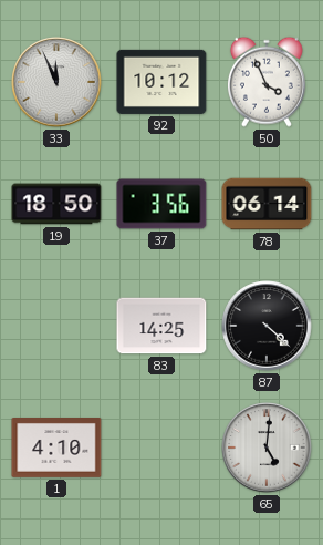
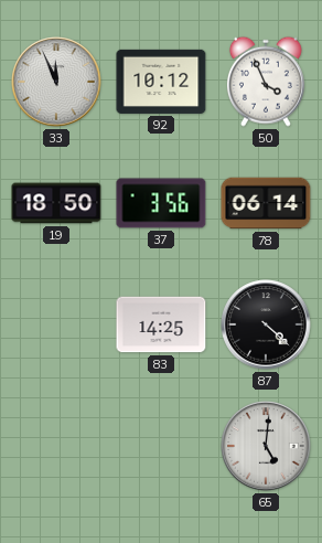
1: 4:10 -> none
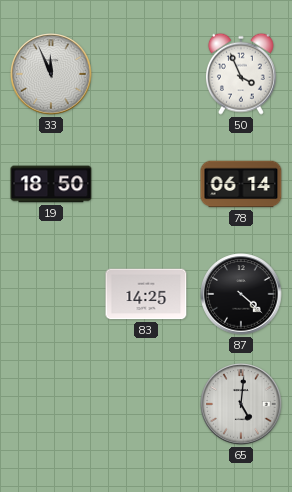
92: 10:12 -> none
37: 3:56 -> none
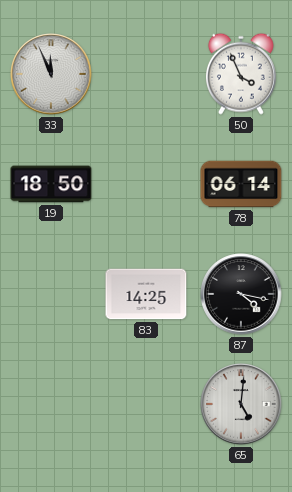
87: 4:22 -> 4:17
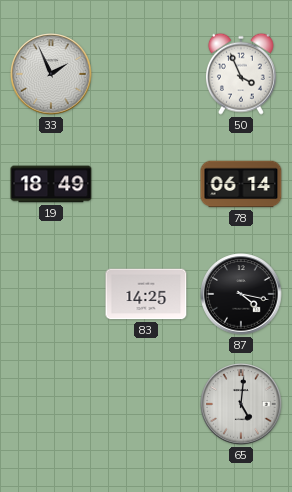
33: 11:56 -> 1:56
19: 18:50 -> 18:49
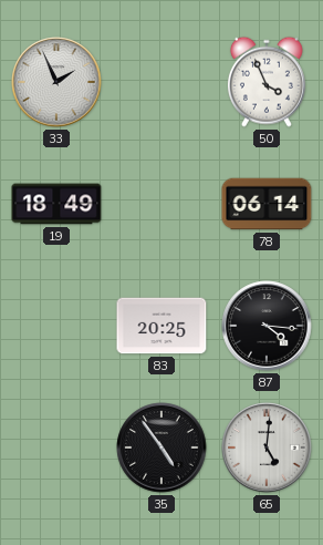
83: 14:25 -> 20:25
87: 4:17 -> 4:16
35: none -> 4:54
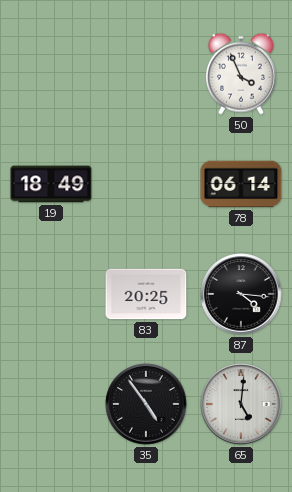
33: 1:56 -> none
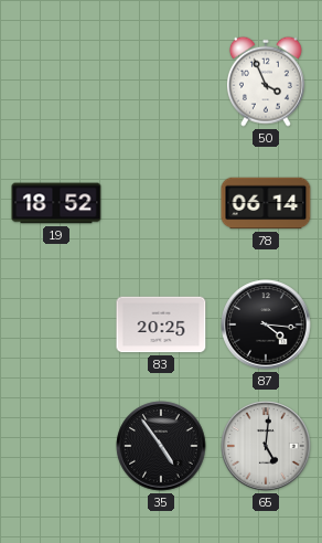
19: 18:49 -> 18:52
